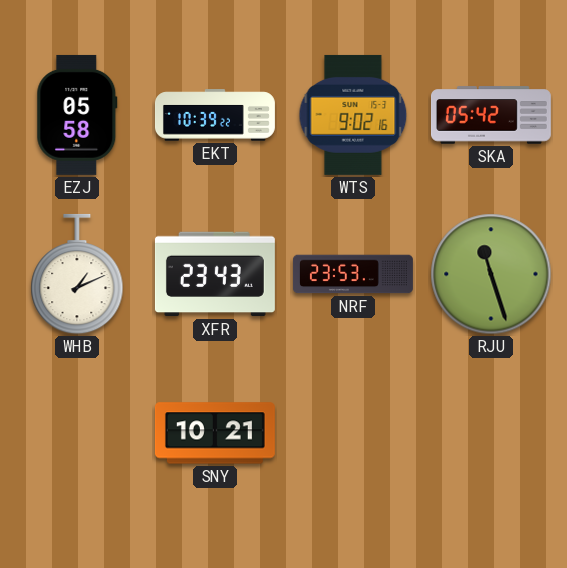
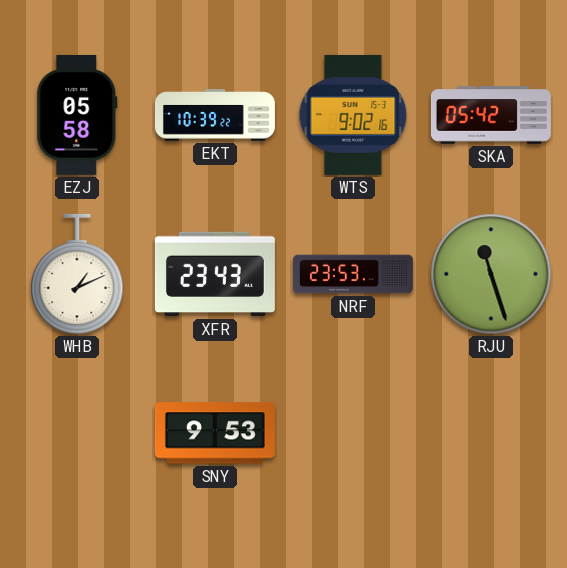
SNY: 10:21 -> 9:53
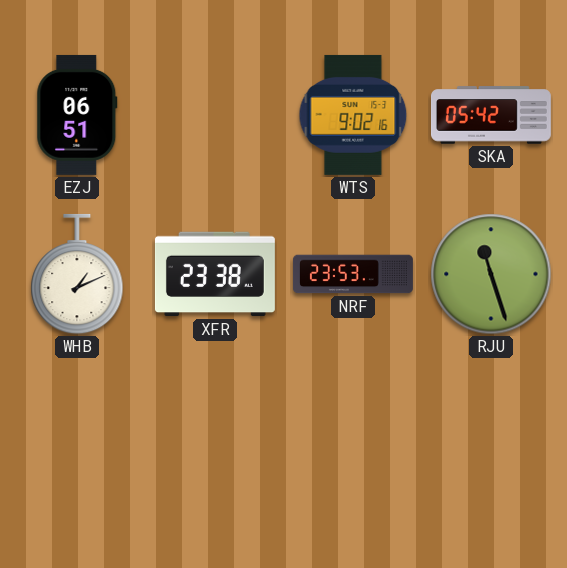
EZJ: 05:58 -> 06:51
EKT: 10:39 -> none
XFR: 23:43 -> 23:38
SNY: 9:53 -> none
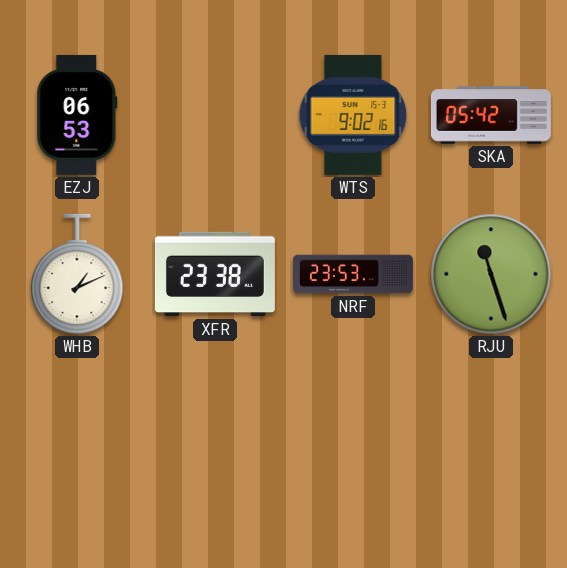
EZJ: 06:51 -> 06:53
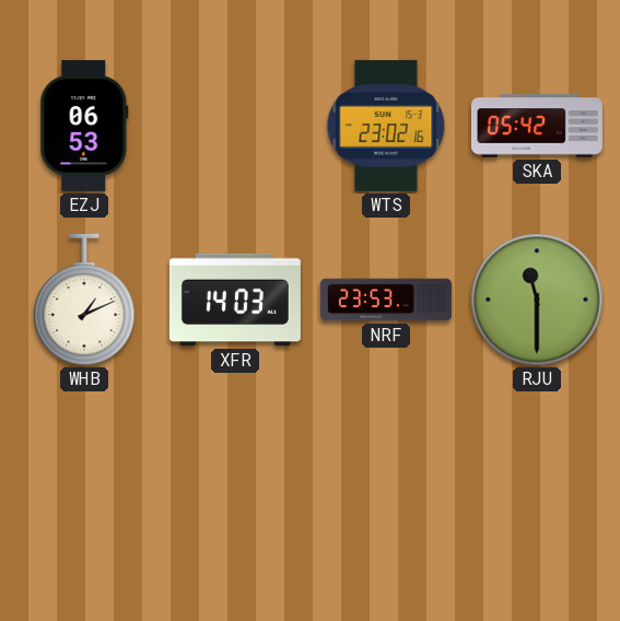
WTS: 9:02 -> 23:02
XFR: 23:38 -> 14:03
RJU: 11:27 -> 11:30
